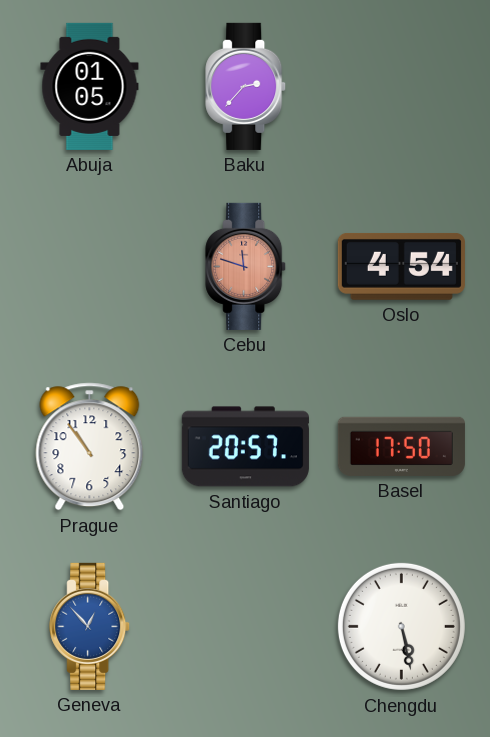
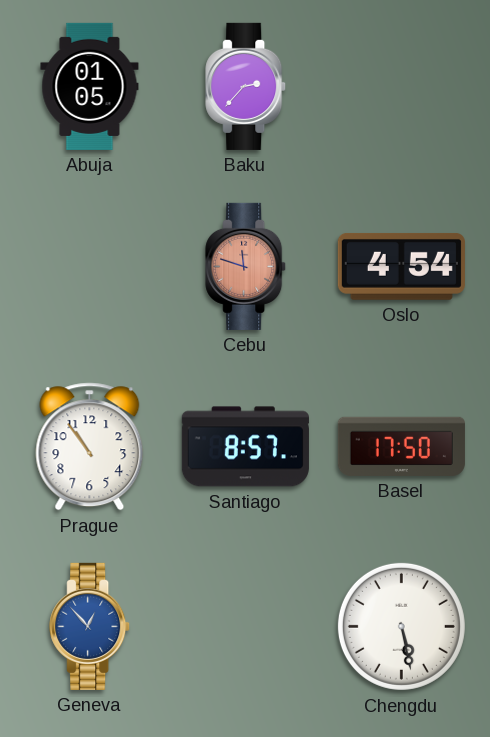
Santiago: 20:57 -> 8:57
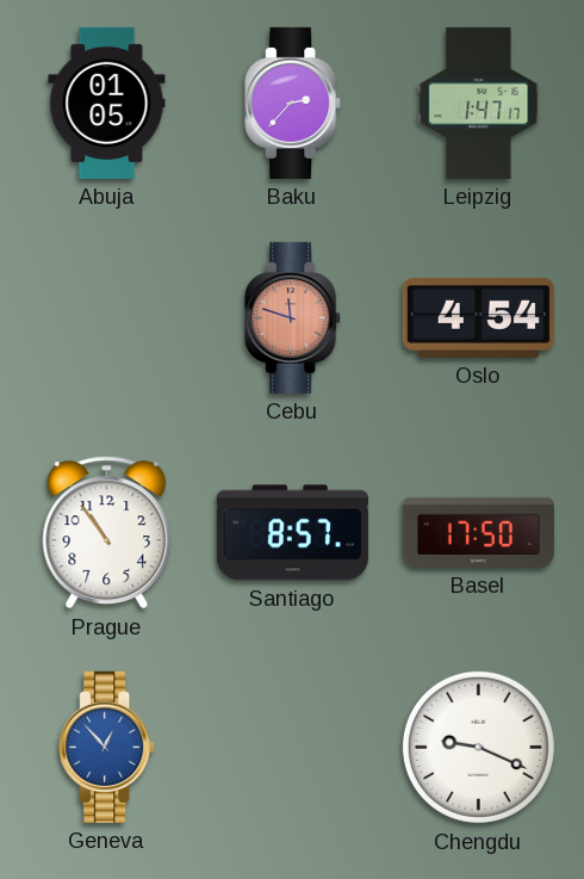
Leipzig: none -> 1:47
Chengdu: 5:28 -> 9:19
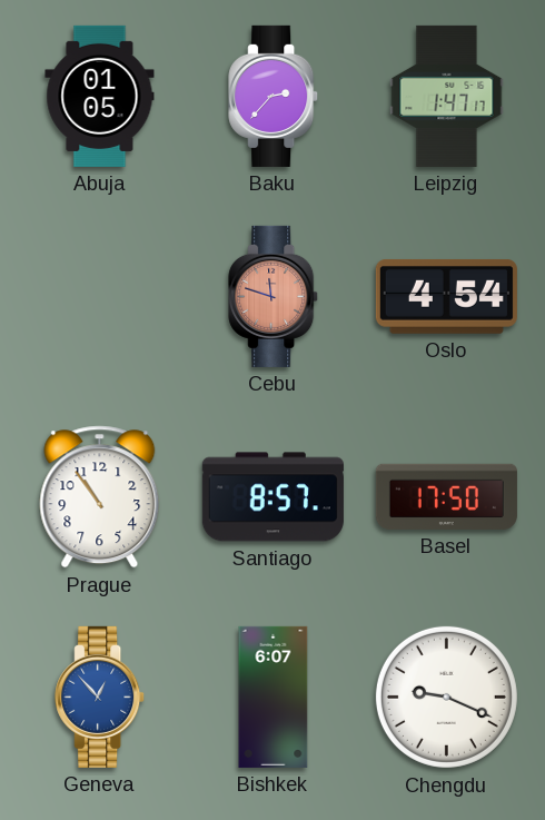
Bishkek: none -> 6:07
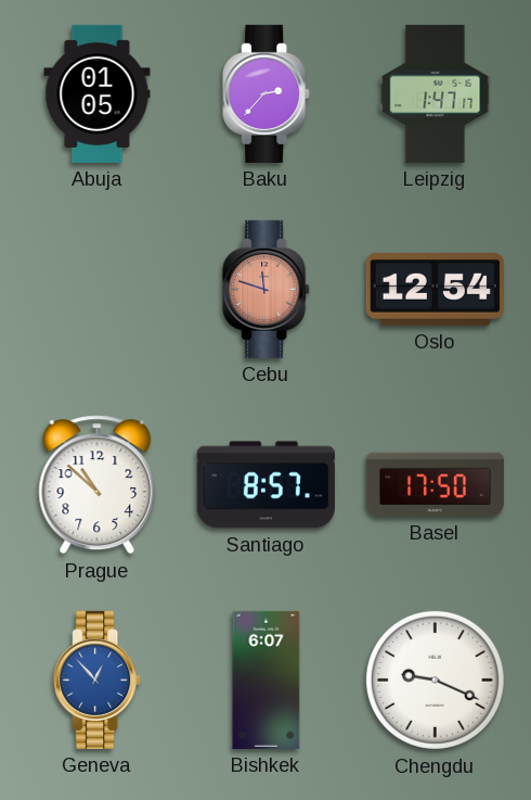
Oslo: 4:54 -> 12:54
Prague: 10:54 -> 10:52
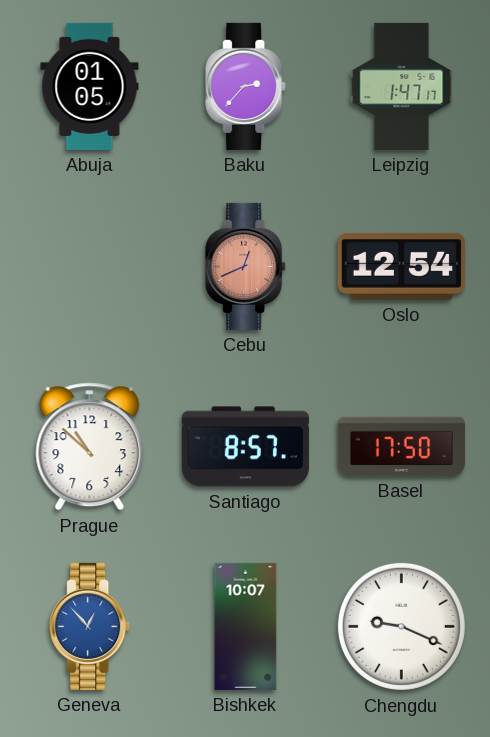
Cebu: 11:48 -> 12:41
Bishkek: 6:07 -> 10:07
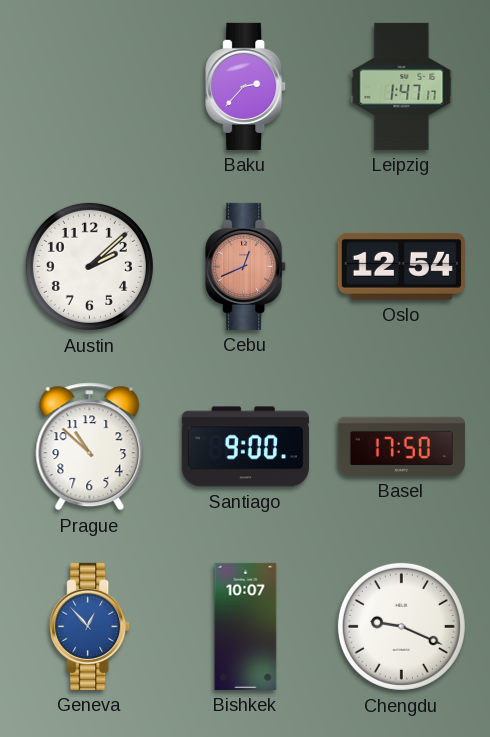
Abuja: 01:05 -> none
Austin: none -> 2:08
Santiago: 8:57 -> 9:00
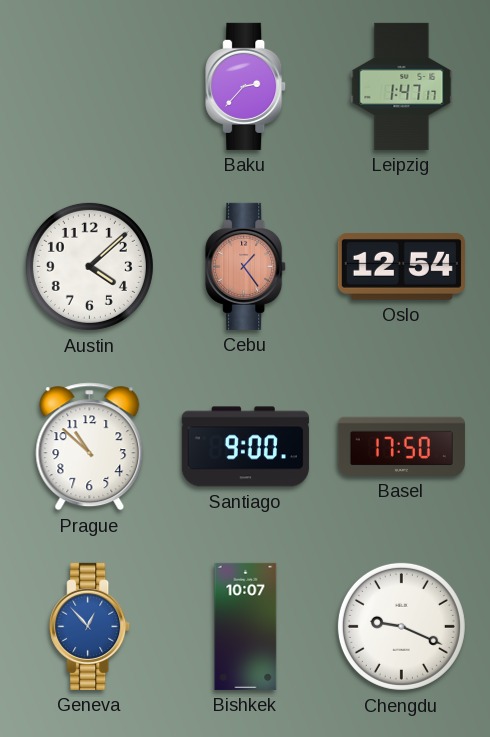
Austin: 2:08 -> 4:08
Cebu: 12:41 -> 1:24
